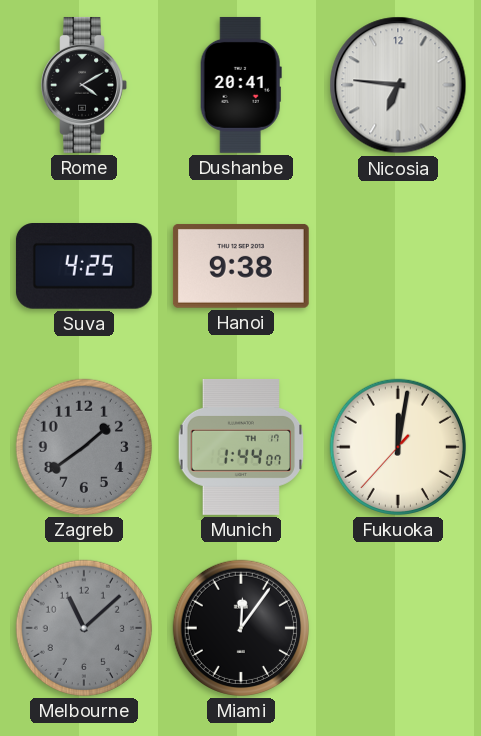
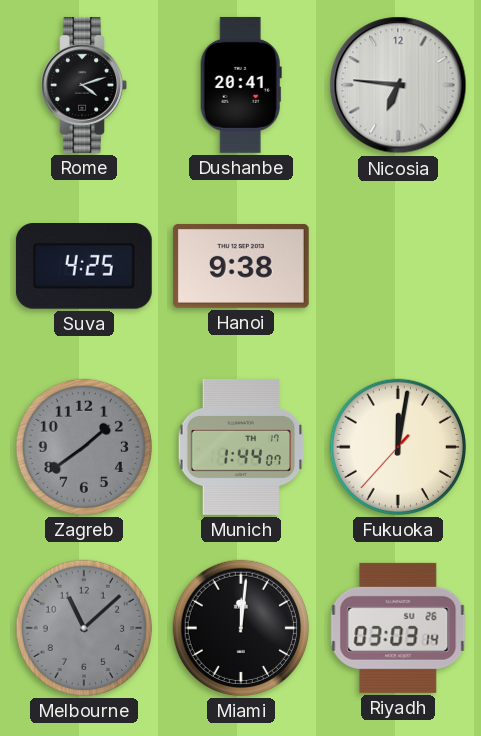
Rome: 4:10 -> 4:12
Miami: 12:06 -> 12:01
Riyadh: none -> 03:03
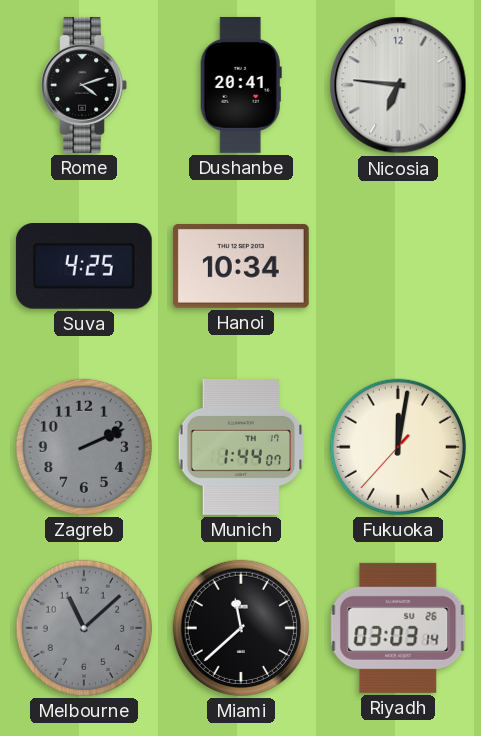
Hanoi: 9:38 -> 10:34
Zagreb: 1:39 -> 2:11
Miami: 12:01 -> 11:38
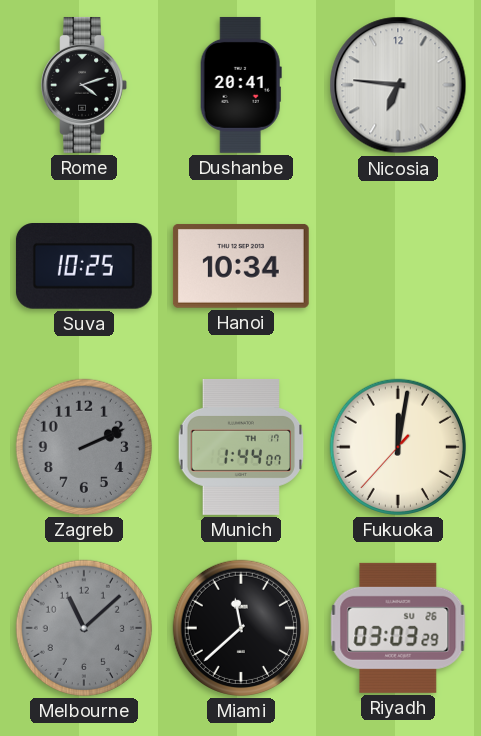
Suva: 4:25 -> 10:25
Riyadh: 03:03:14 -> 03:03:29
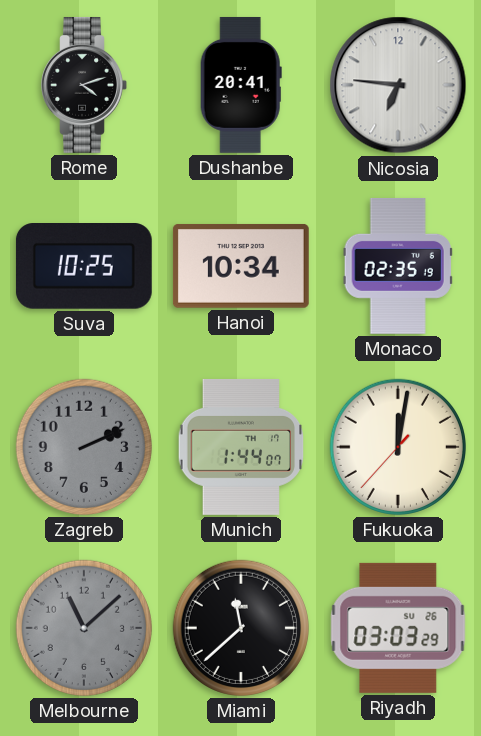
Monaco: none -> 02:35
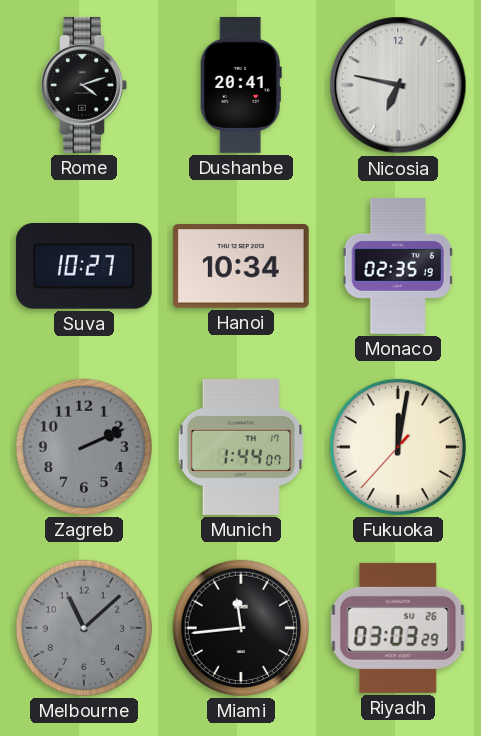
Nicosia: 6:46 -> 6:47
Suva: 10:25 -> 10:27
Miami: 11:38 -> 11:44
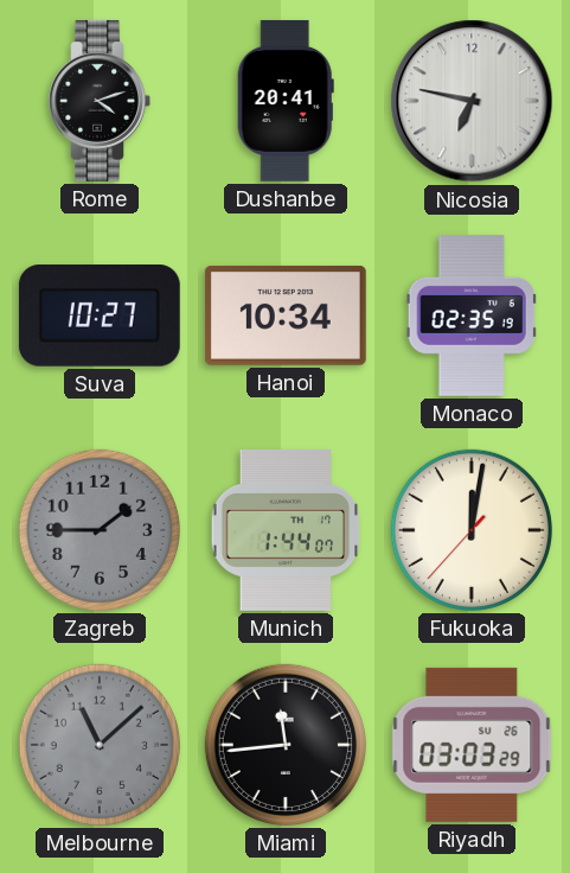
Zagreb: 2:11 -> 1:45
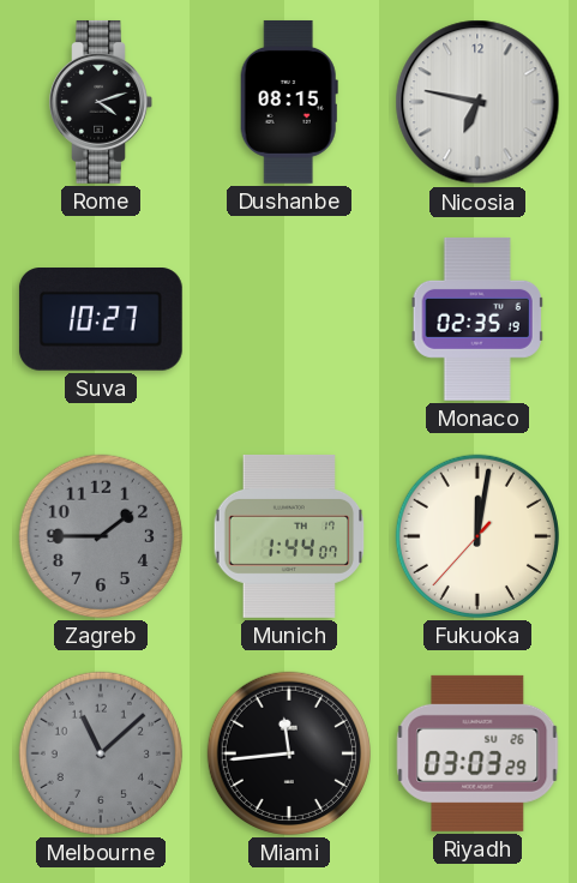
Dushanbe: 20:41 -> 08:15
Hanoi: 10:34 -> none
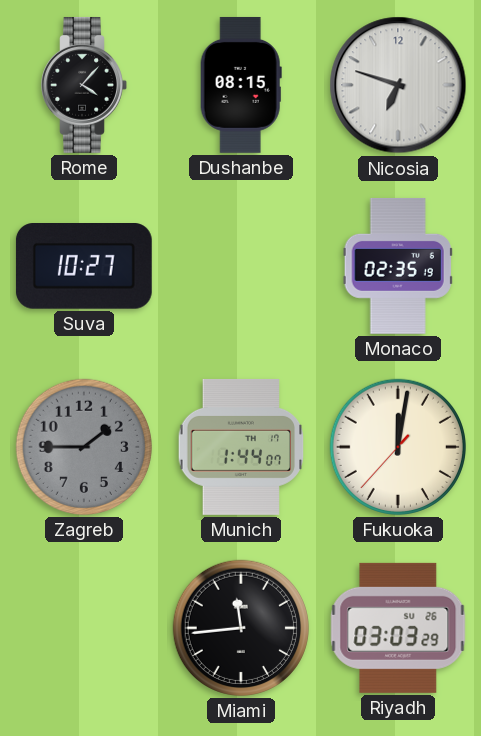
Rome: 4:12 -> 4:07
Nicosia: 6:47 -> 6:48
Melbourne: 11:08 -> none
